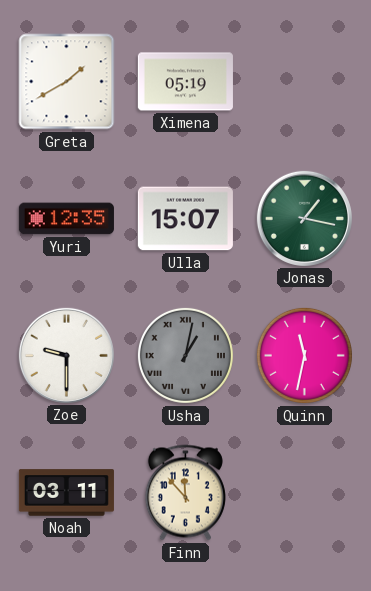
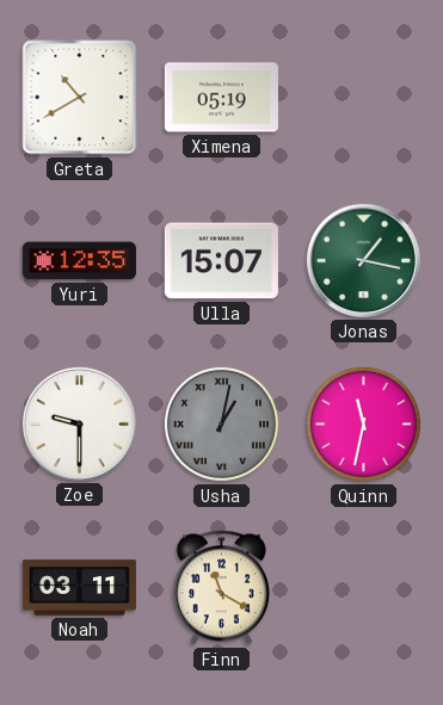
Greta: 1:40 -> 10:40
Finn: 11:53 -> 11:20
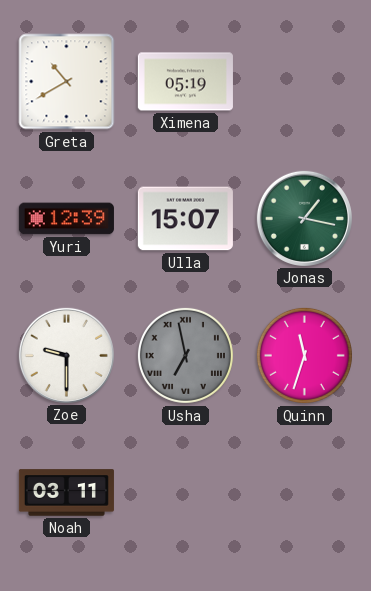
Yuri: 12:35 -> 12:39
Usha: 1:02 -> 6:58
Quinn: 11:32 -> 11:33
Finn: 11:20 -> none
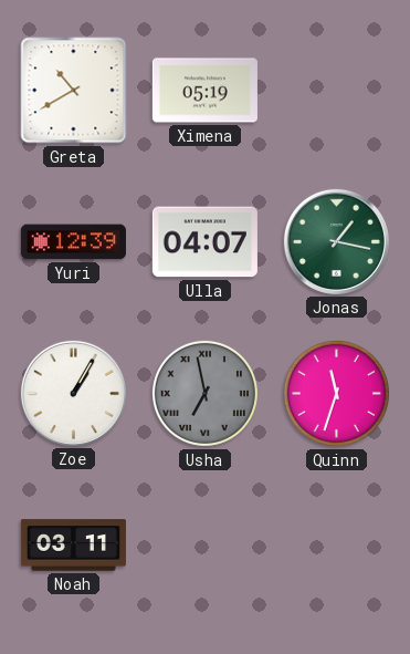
Ulla: 15:07 -> 04:07
Zoe: 9:30 -> 1:05
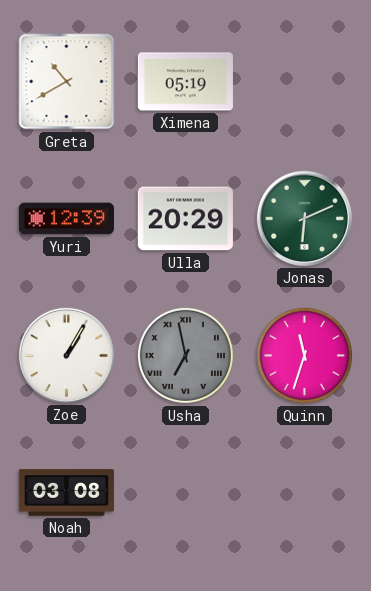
Ulla: 04:07 -> 20:29
Jonas: 1:17 -> 6:11
Noah: 03:11 -> 03:08
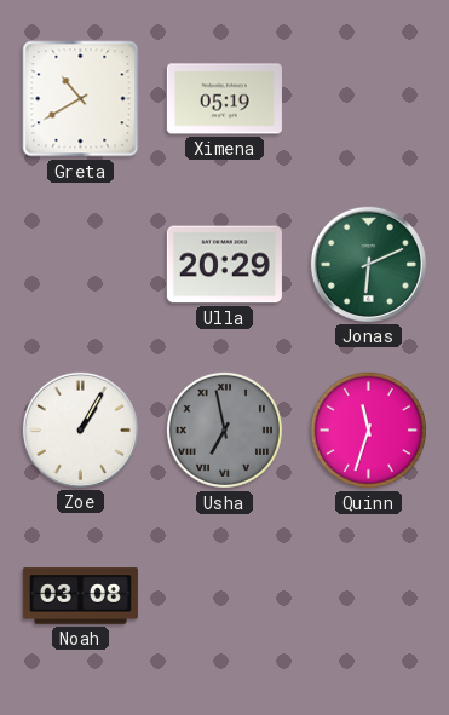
Yuri: 12:39 -> none
